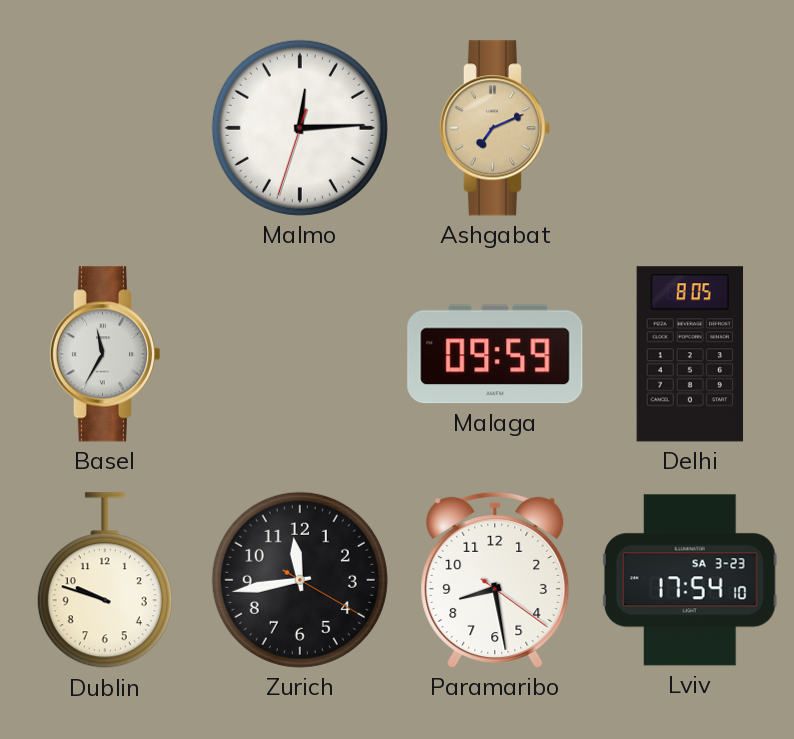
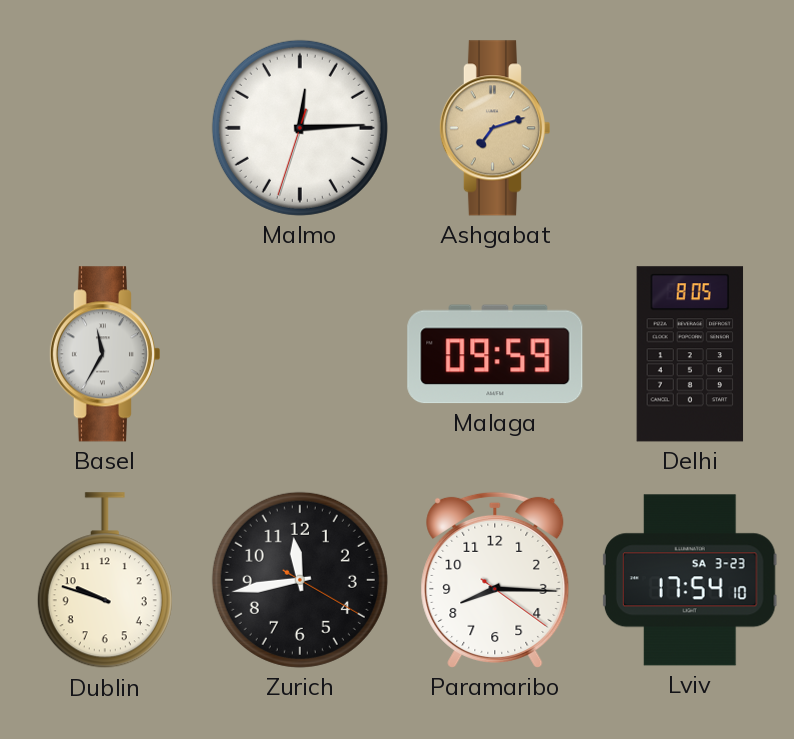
Ashgabat: 7:11 -> 7:12
Paramaribo: 8:28 -> 8:15
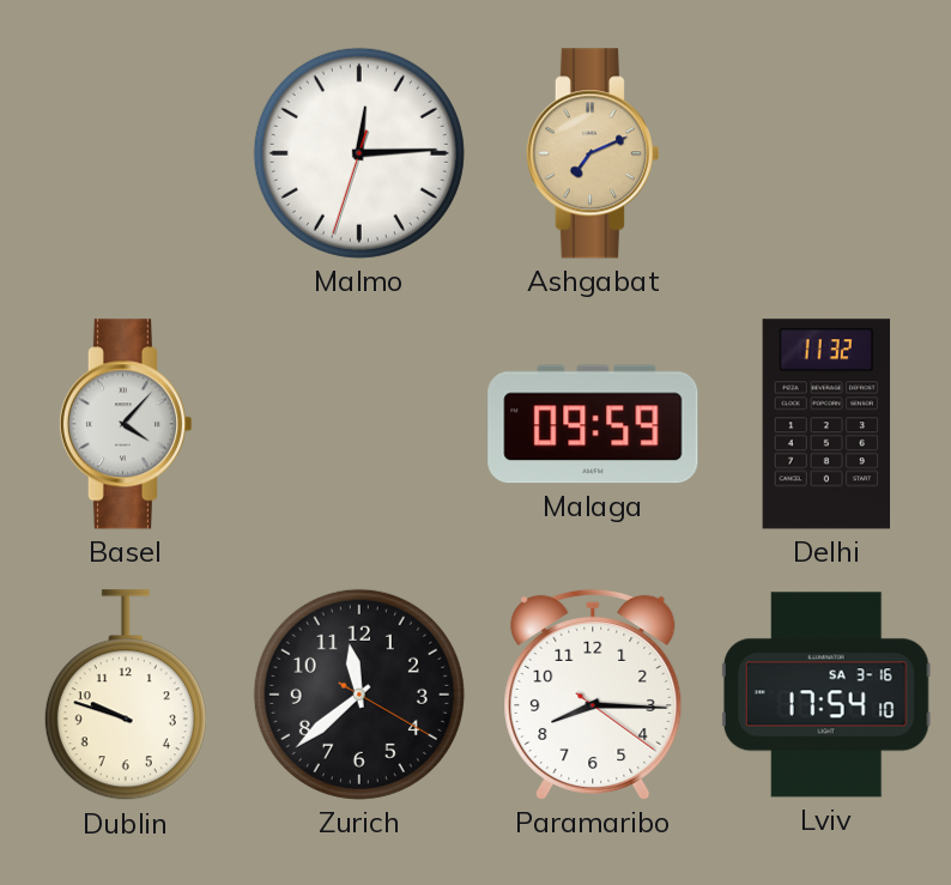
Ashgabat: 7:12 -> 7:11
Basel: 11:35 -> 4:07
Delhi: 8:05 -> 11:32
Zurich: 11:43 -> 11:38
Lviv date: SA 3-23 -> SA 3-16
